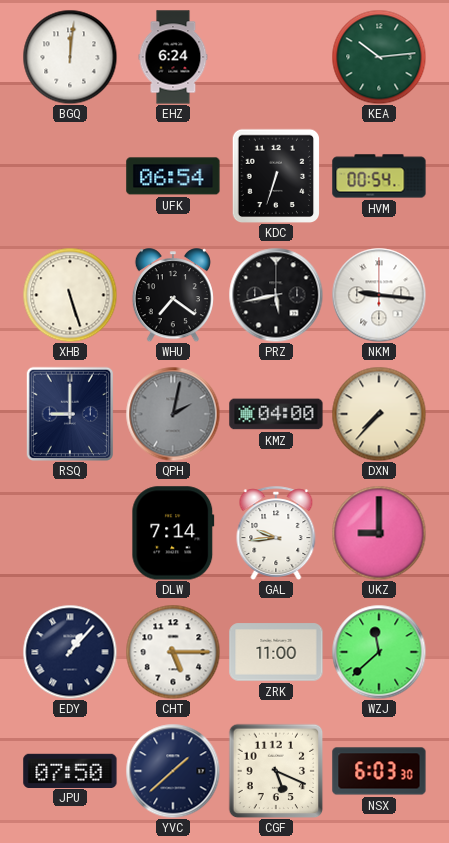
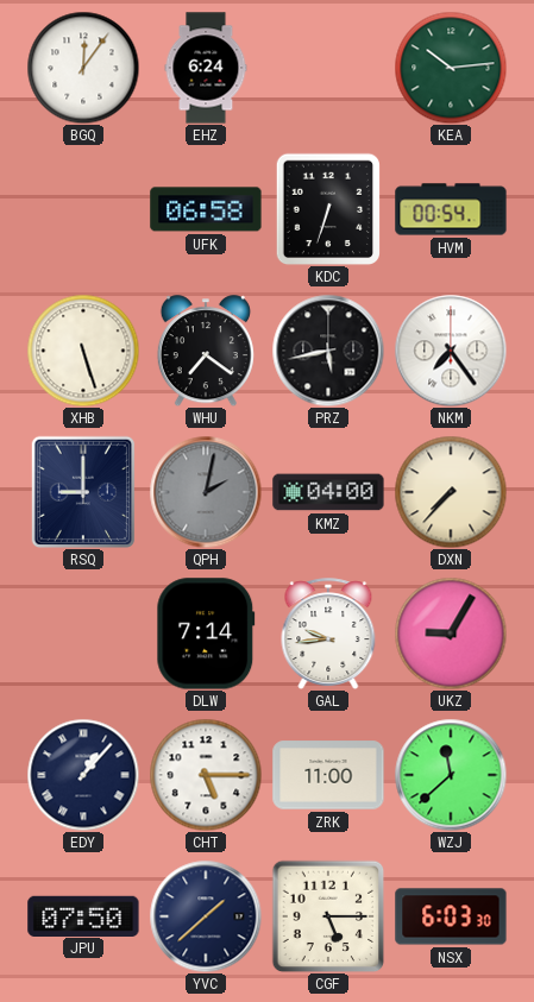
BGQ: 12:01 -> 12:06
UFK: 06:54 -> 06:58
NKM: 9:16 -> 7:24
UKZ: 9:00 -> 9:05
CGF: 5:19 -> 5:15
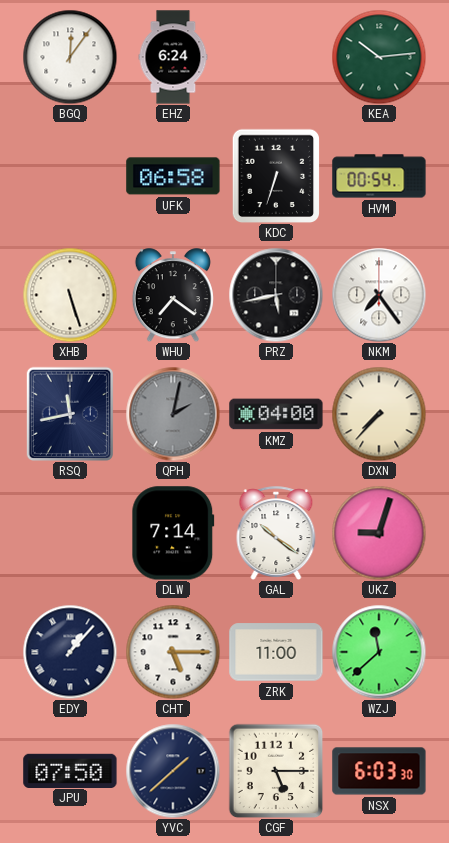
RSQ: 9:00 -> 11:43
GAL: 9:44 -> 10:21
UKZ: 9:05 -> 9:03
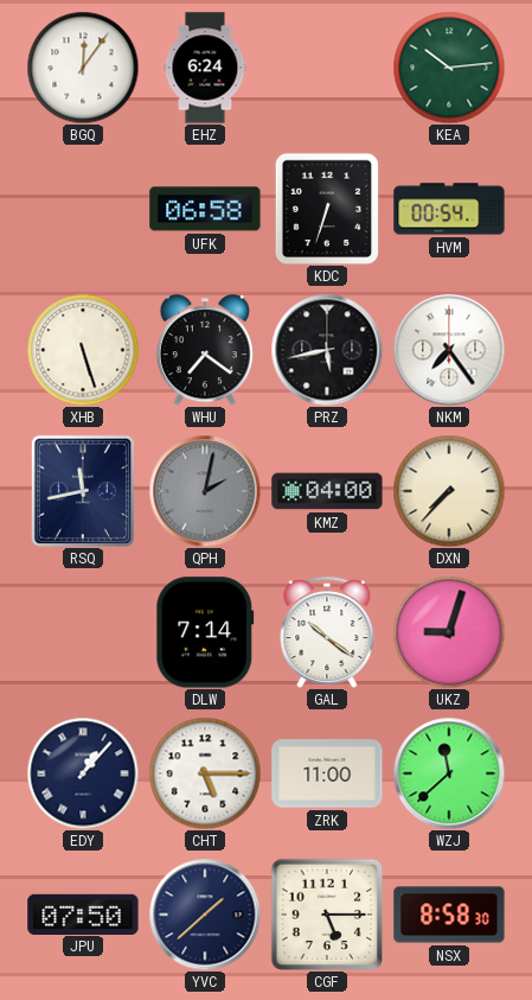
NSX: 6:03 -> 8:58
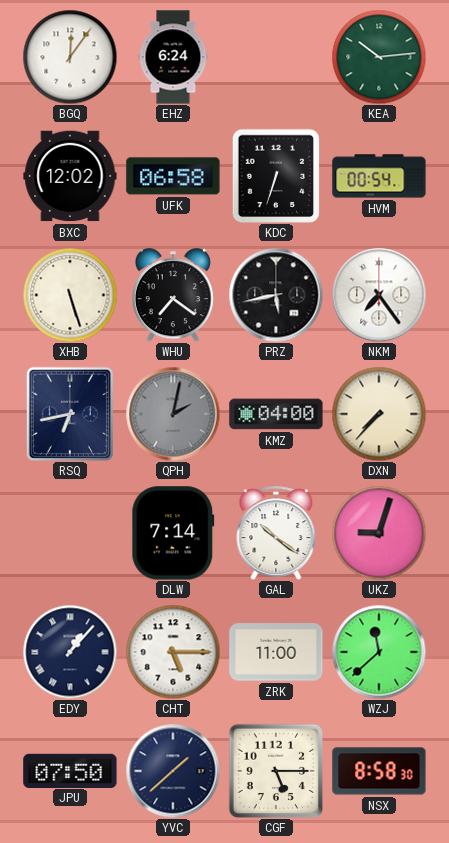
BXC: none -> 12:02
RSQ: 11:43 -> 6:43
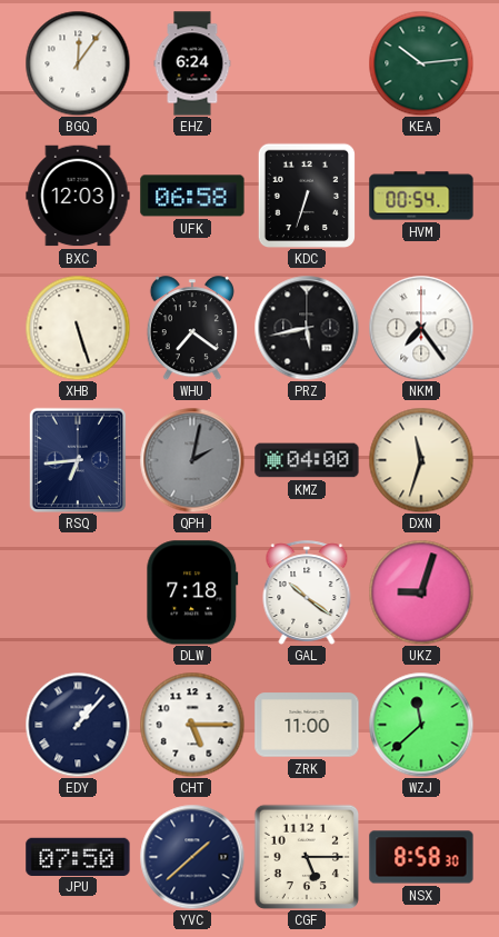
BXC: 12:02 -> 12:03
RSQ: 6:43 -> 6:44
DXN: 7:37 -> 11:33
DLW: 7:14 -> 7:18
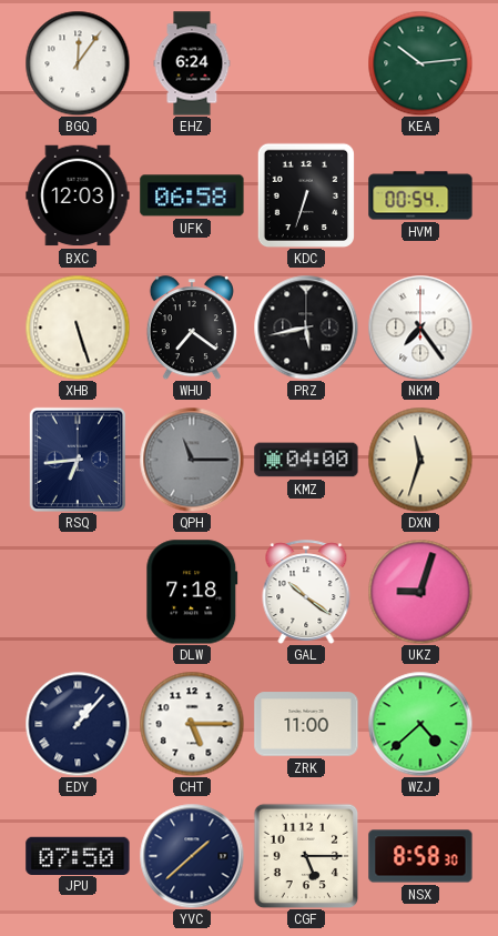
QPH: 2:02 -> 11:15
WZJ: 11:38 -> 4:38
